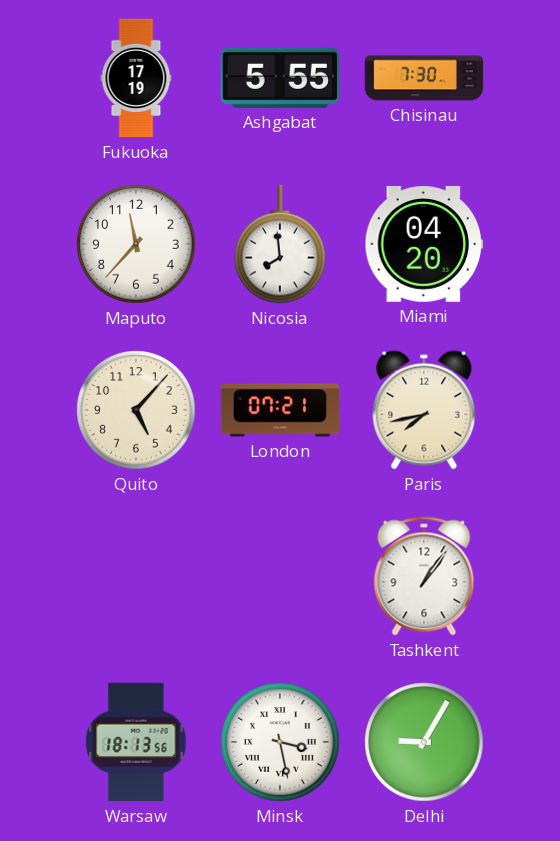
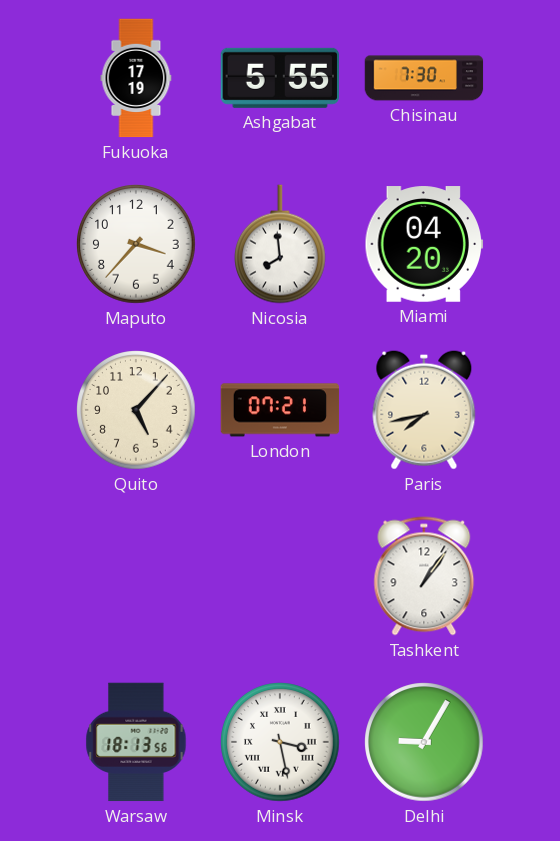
Maputo: 11:37 -> 3:37
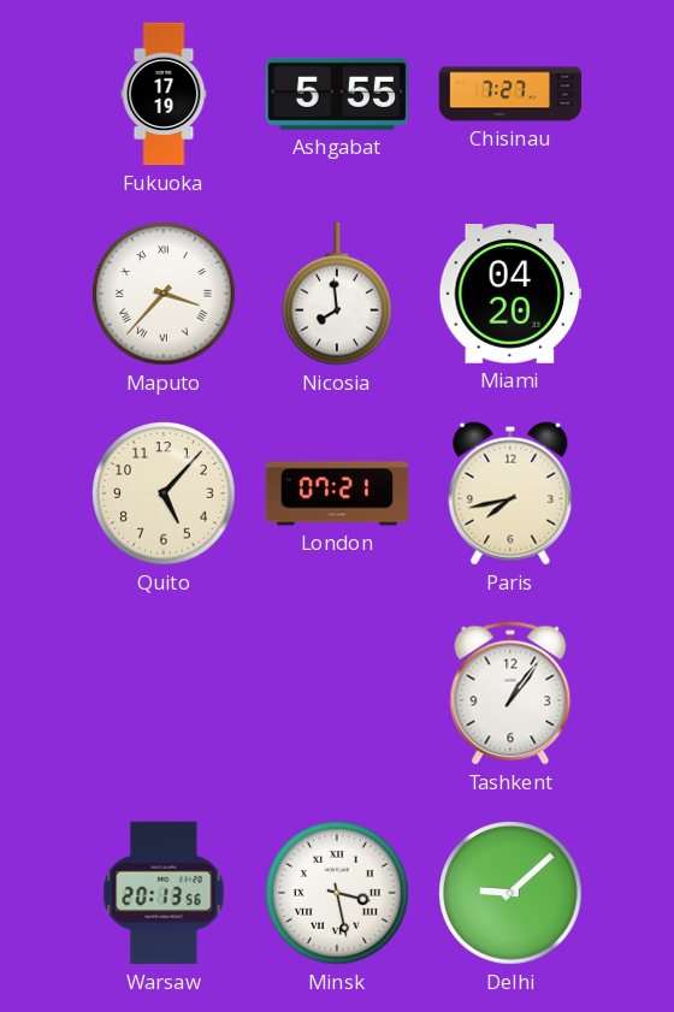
Chisinau: 7:30 -> 7:27
Maputo numerals: Arabic -> Roman
Warsaw: 18:13 -> 20:13
Delhi: 9:05 -> 9:08
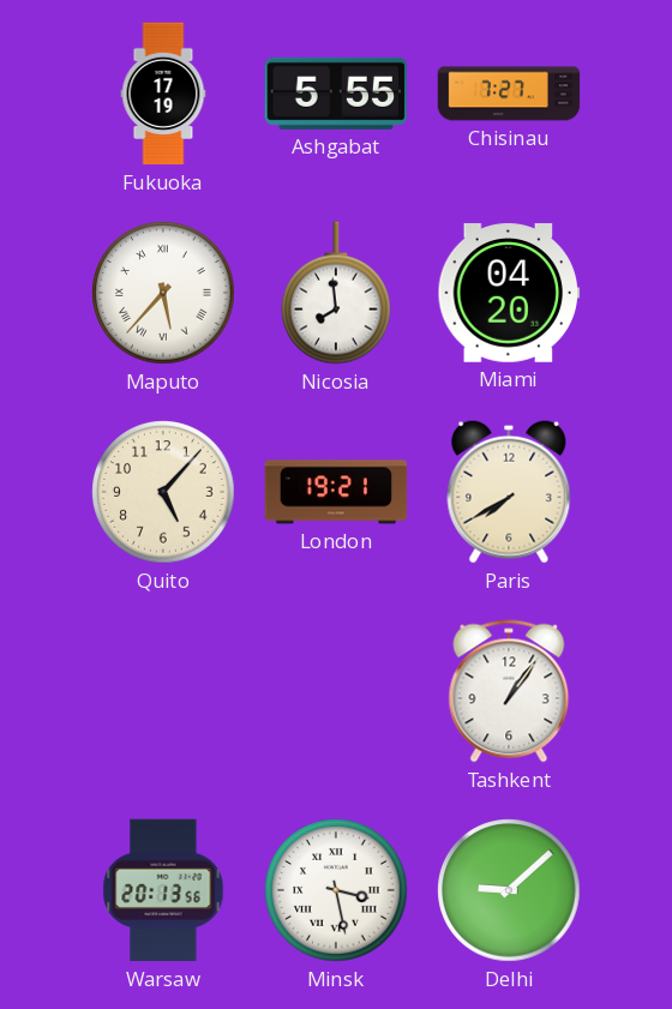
Maputo: 3:37 -> 5:37
London: 07:21 -> 19:21
Paris: 7:43 -> 7:40
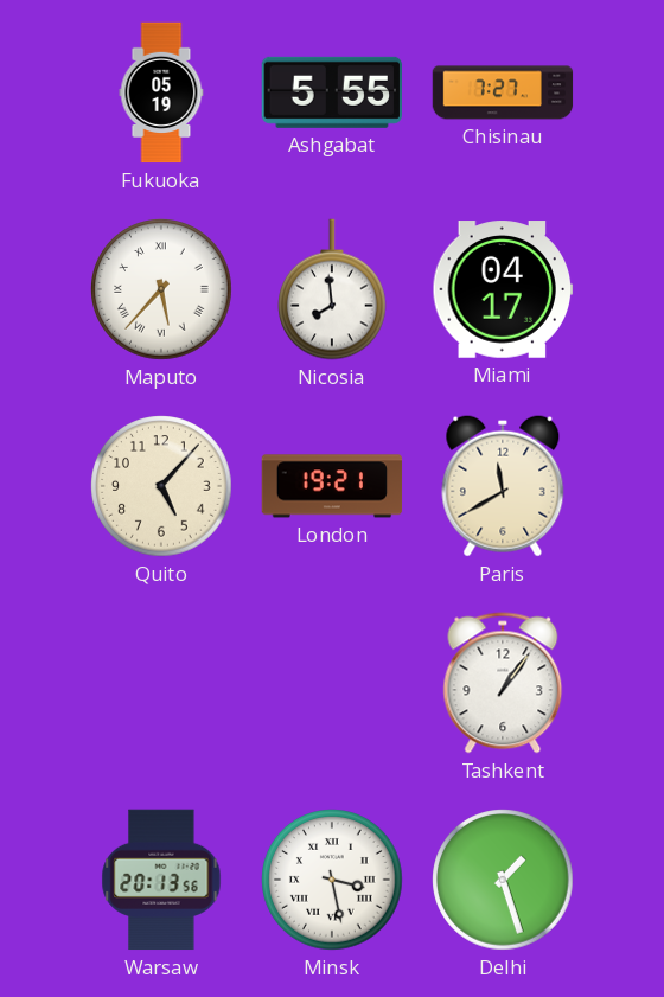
Fukuoka: 17:19 -> 05:19
Miami: 04:20 -> 04:17
Paris: 7:40 -> 11:40
Delhi: 9:08 -> 1:27
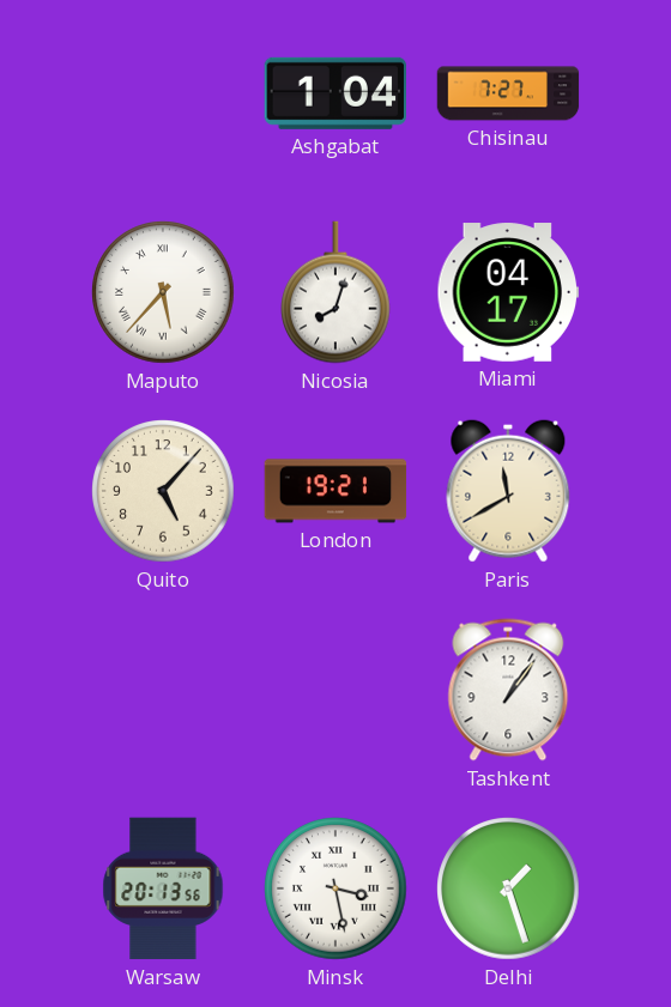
Fukuoka: 05:19 -> none
Ashgabat: 5:55 -> 1:04
Nicosia: 7:59 -> 8:03
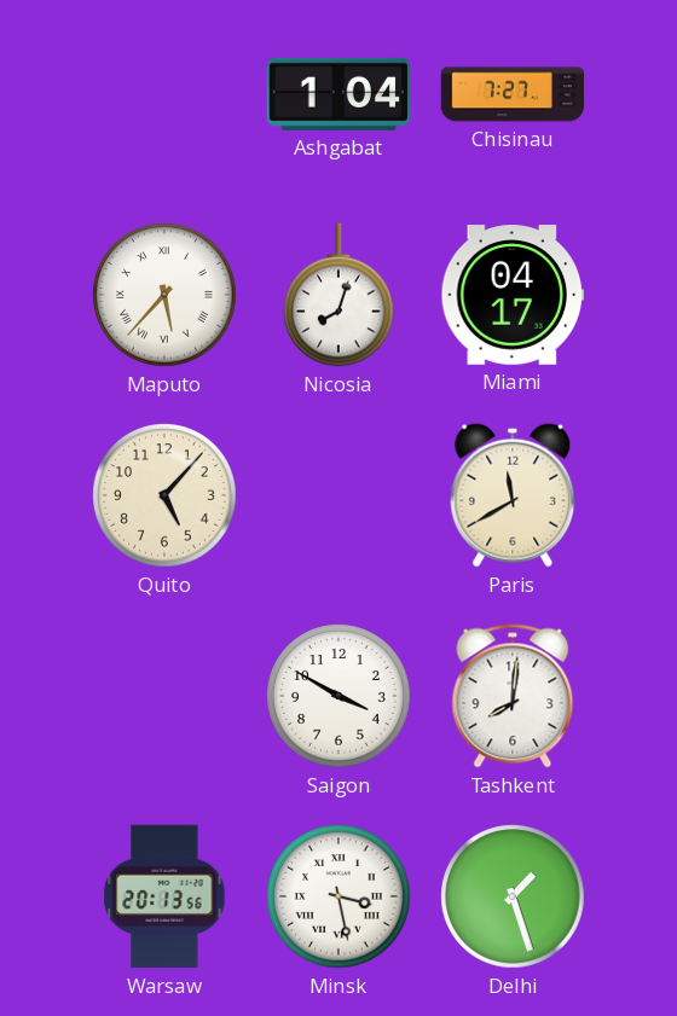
London: 19:21 -> none
Saigon: none -> 3:50
Tashkent: 1:06 -> 8:01
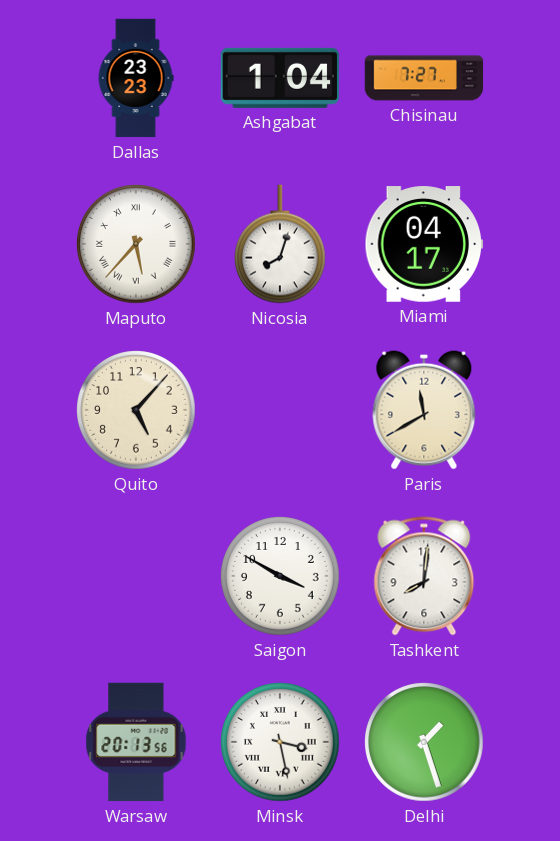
Dallas: none -> 23:23
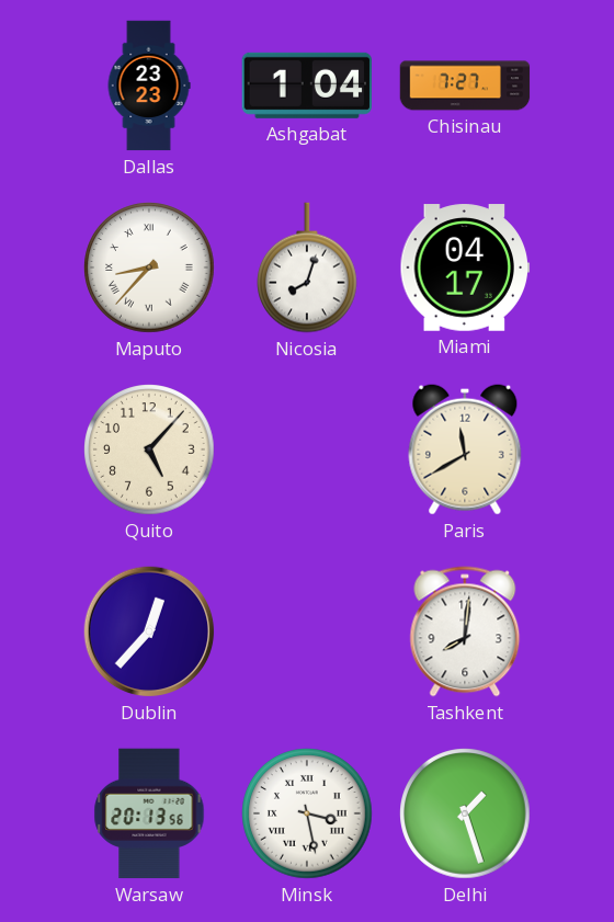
Maputo: 5:37 -> 8:37
Dublin: none -> 12:37
Saigon: 3:50 -> none
